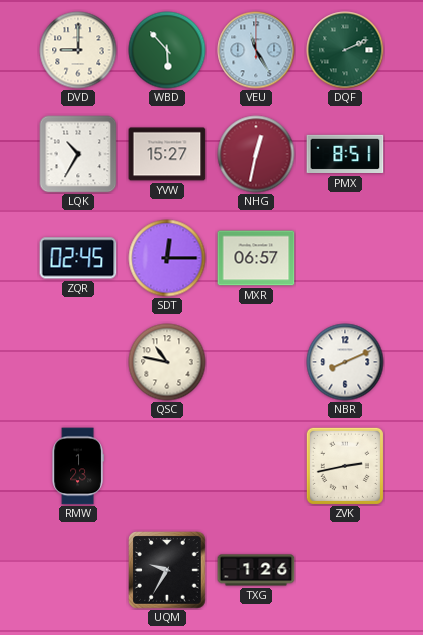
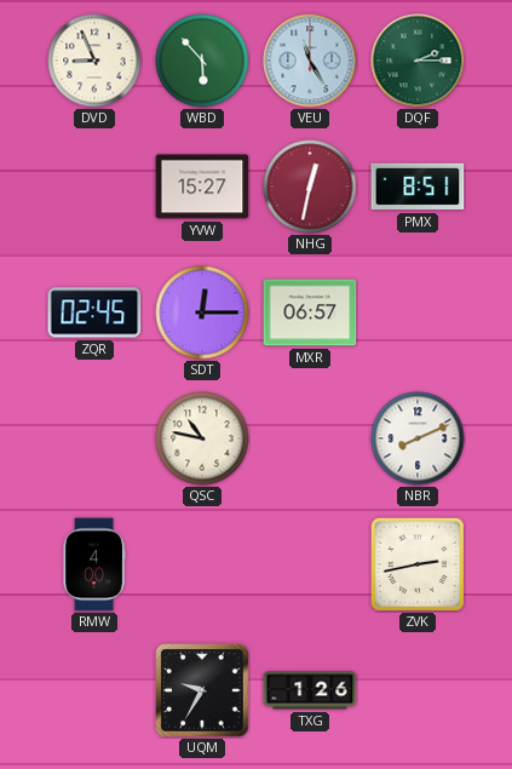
DVD: 9:00 -> 8:56
DQF: 2:11 -> 2:15
LQK: 10:35 -> none
RMW: 1:23 -> 4:00
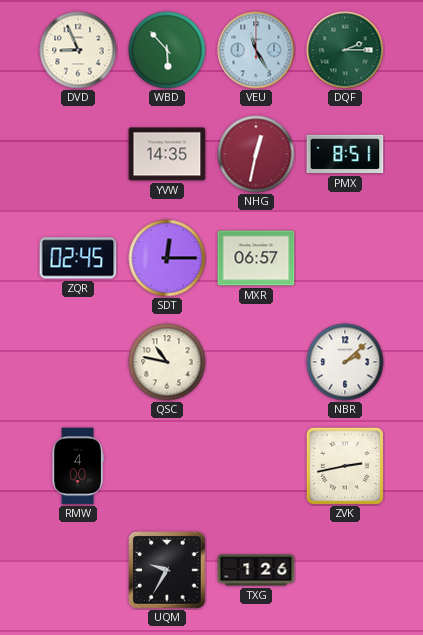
YVW: 15:27 -> 14:35
NBR: 8:11 -> 2:08
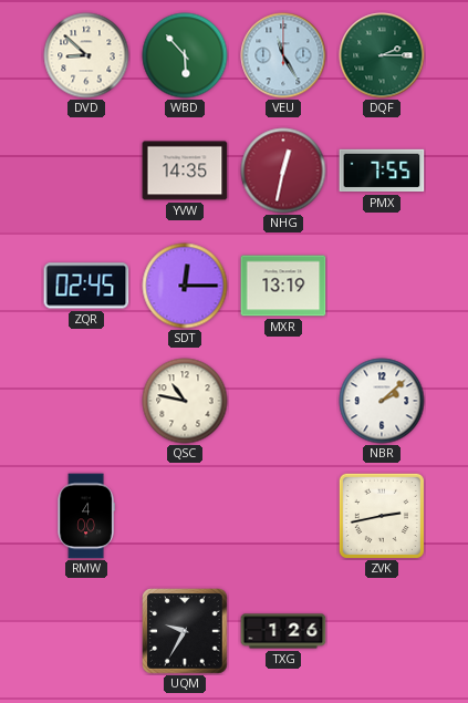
DVD: 8:56 -> 8:52
PMX: 8:51 -> 7:55
MXR: 06:57 -> 13:19
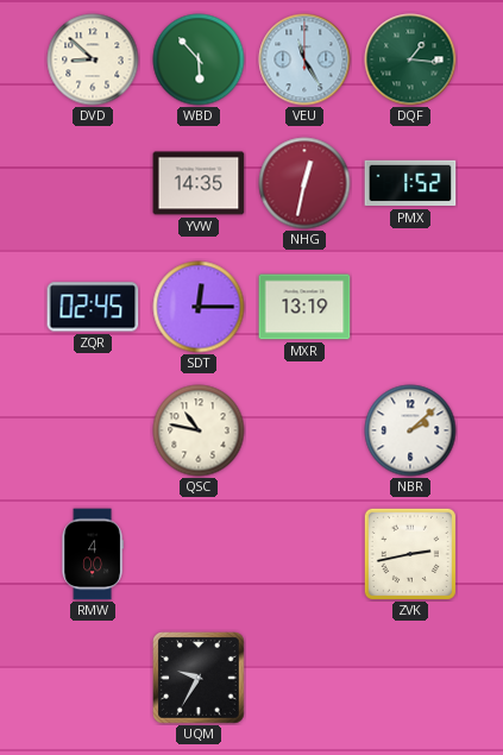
DQF: 2:15 -> 1:16
PMX: 7:55 -> 1:52
TXG: 1:26 -> none
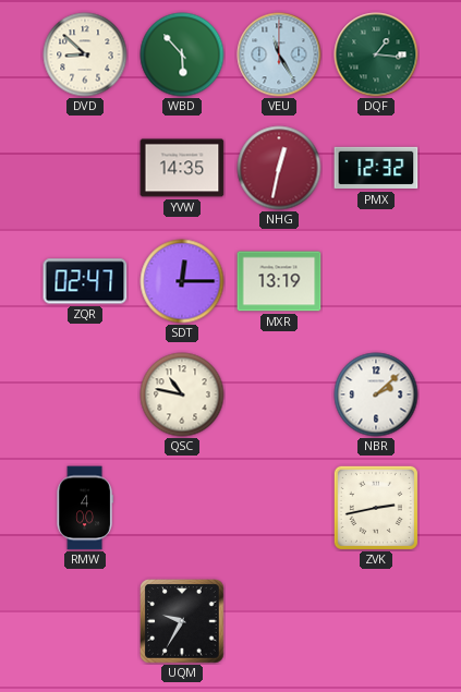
PMX: 1:52 -> 12:32
ZQR: 02:45 -> 02:47
